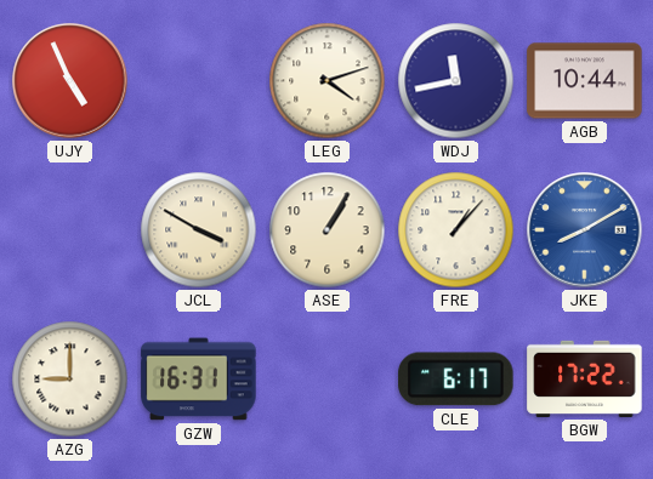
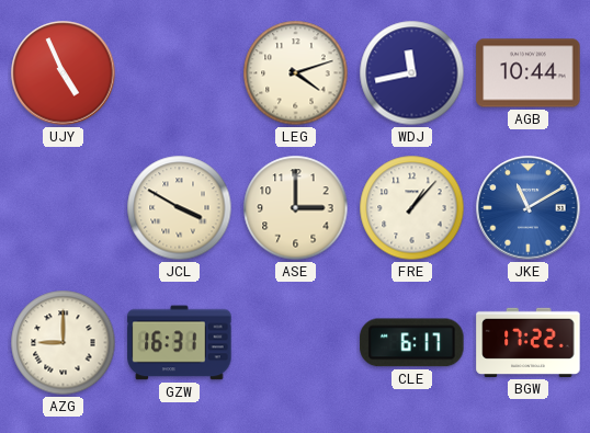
ASE: 1:05 -> 3:00
JKE: 8:10 -> 11:10
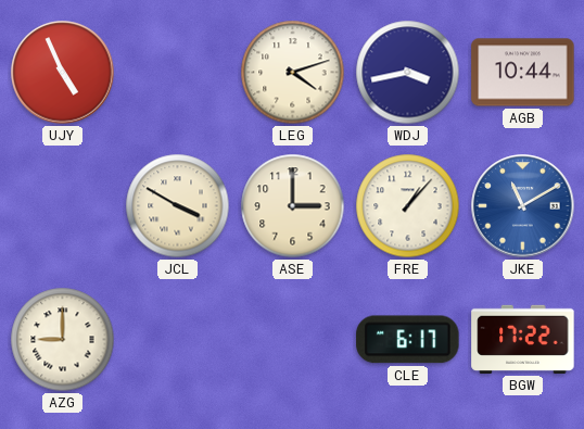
WDJ: 11:43 -> 3:43
GZW: 16:31 -> none
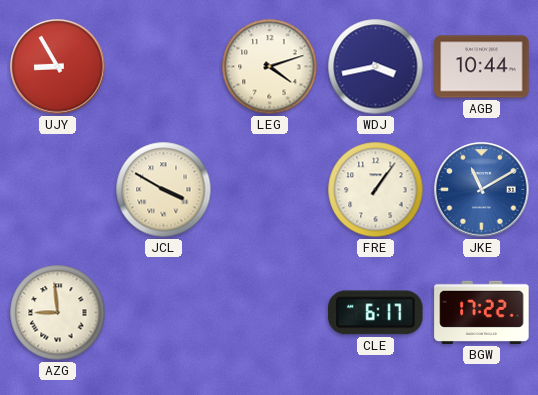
UJY: 4:56 -> 8:55
ASE: 3:00 -> none
FRE: 1:07 -> 1:06
AZG: 9:00 -> 8:59
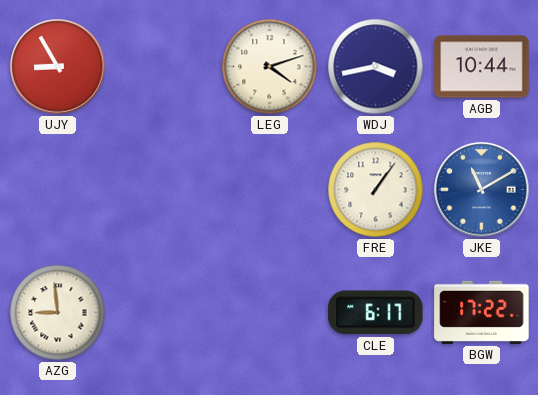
JCL: 3:50 -> none
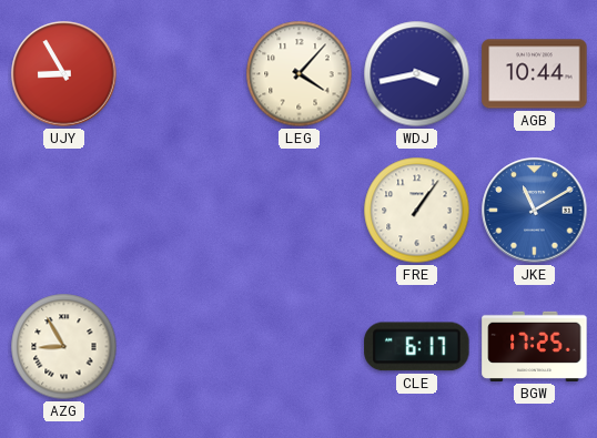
LEG: 4:12 -> 4:07
AZG: 8:59 -> 8:55
BGW: 17:22 -> 17:25
